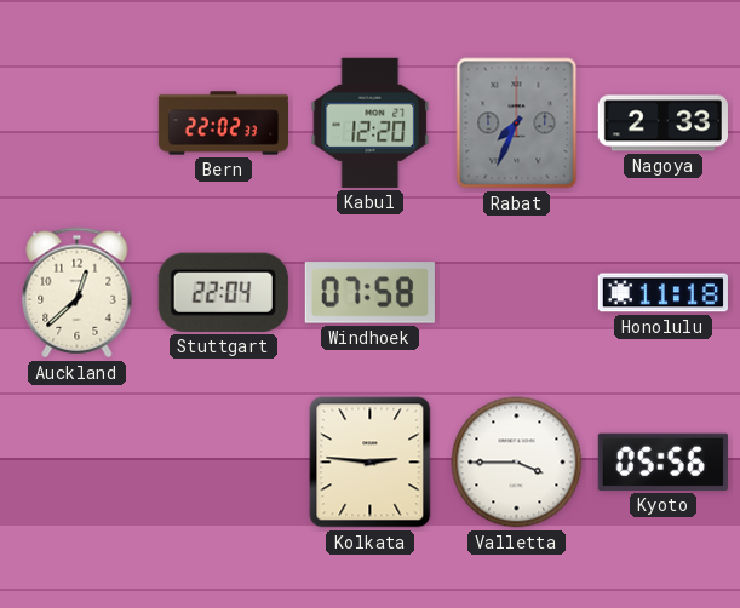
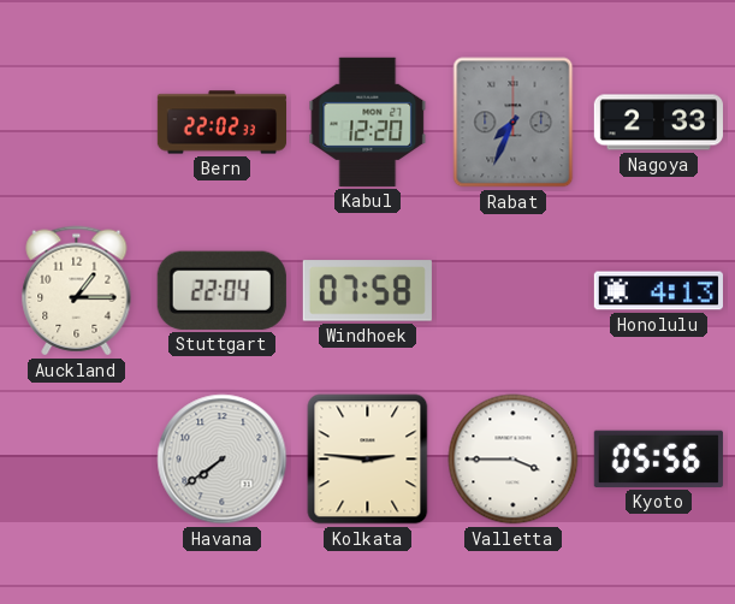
Auckland: 12:38 -> 1:15
Honolulu: 11:18 -> 4:13
Havana: none -> 7:39
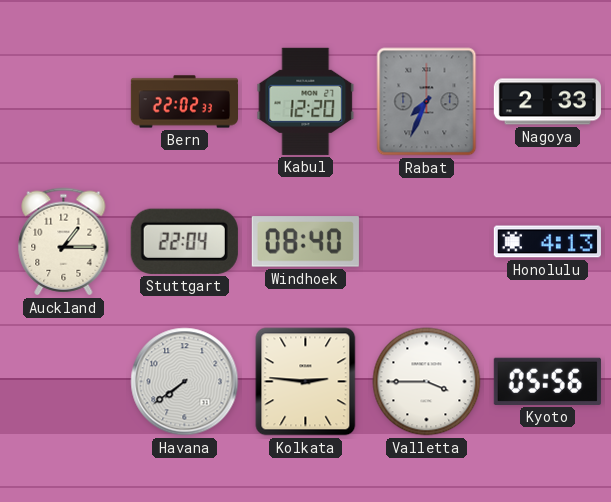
Windhoek: 07:58 -> 08:40
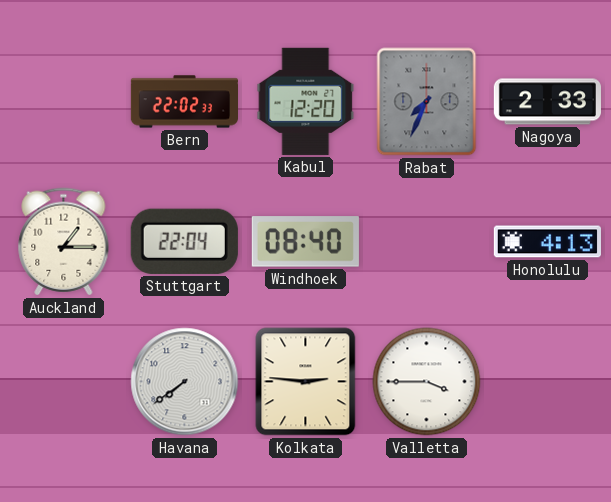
Kyoto: 05:56 -> none
